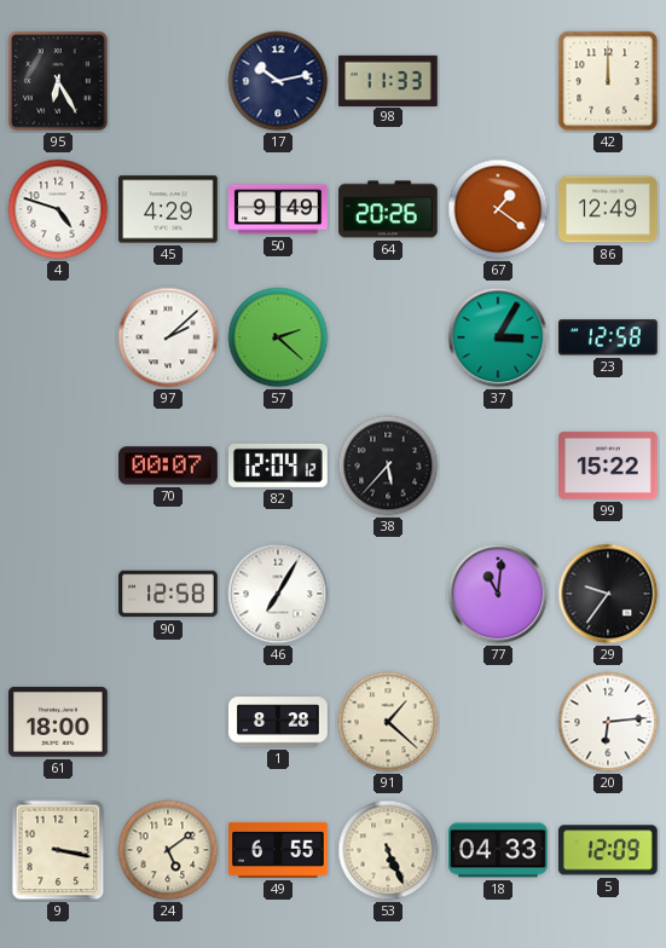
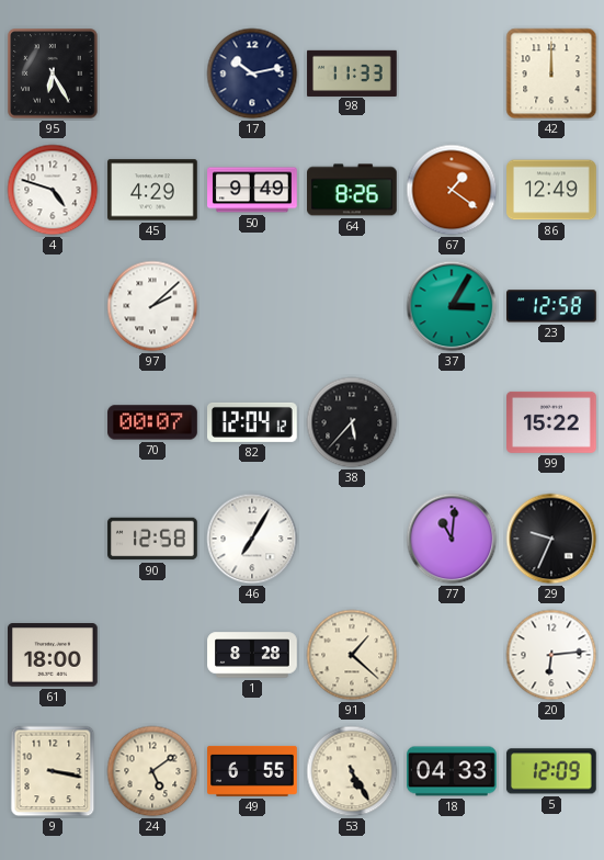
64: 20:26 -> 8:26
57: 2:22 -> none
29: 9:36 -> 9:34
53: 5:26 -> 5:25
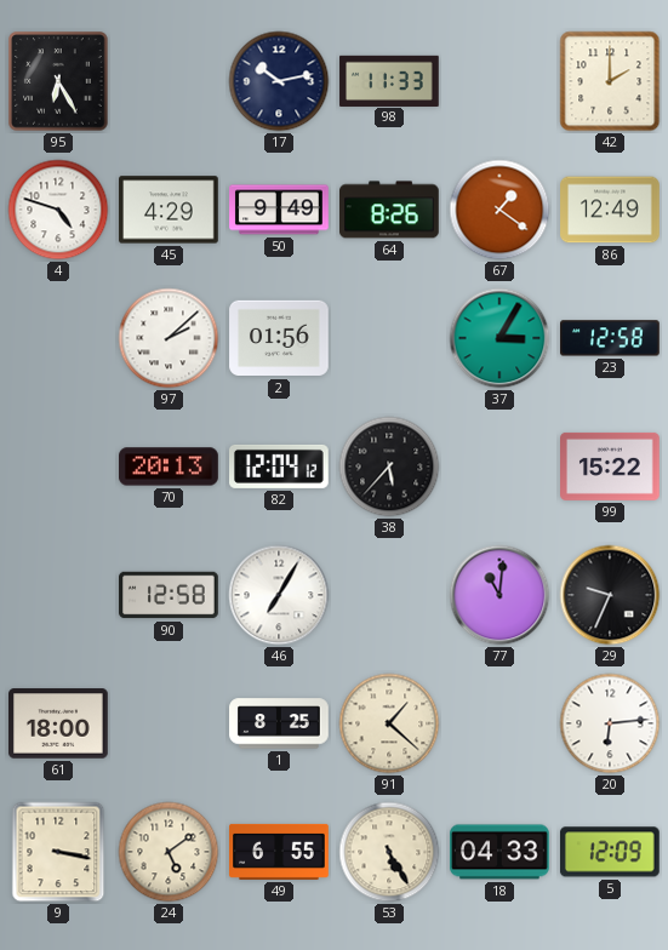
42: 12:00 -> 2:00
2: none -> 01:56
70: 00:07 -> 20:13
1: 8:28 -> 8:25
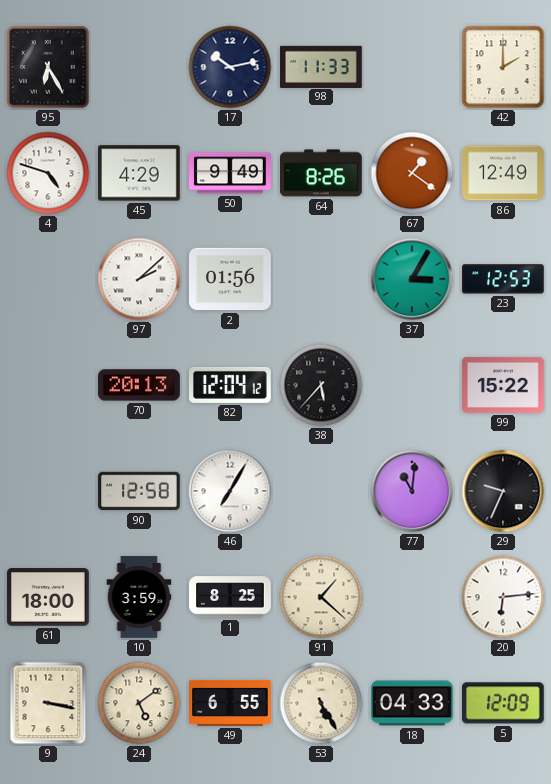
23: 12:58 -> 12:53
10: none -> 3:59
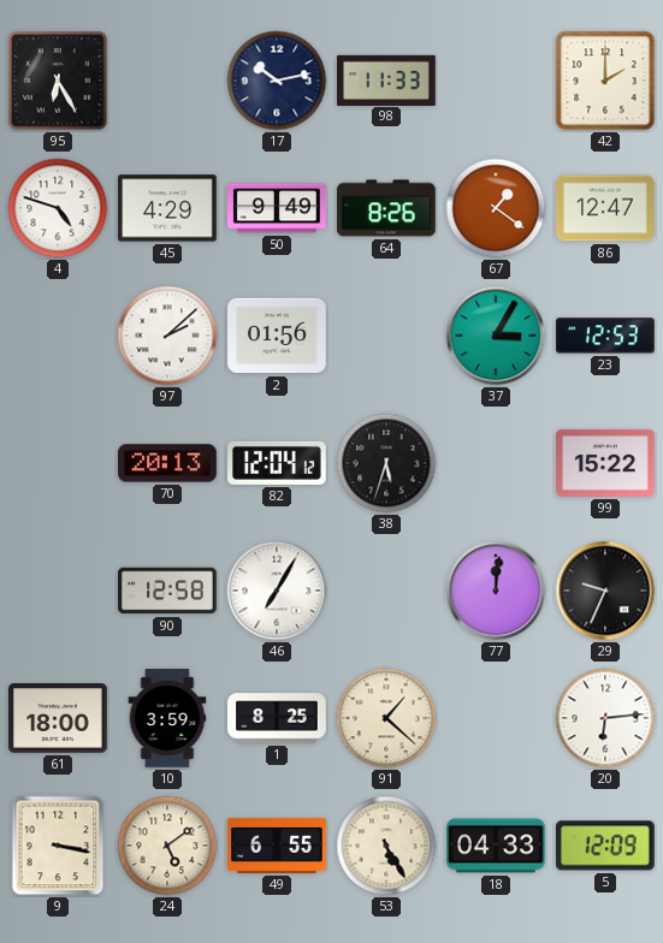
86: 12:49 -> 12:47
38: 5:37 -> 5:33
77: 11:01 -> 12:01
